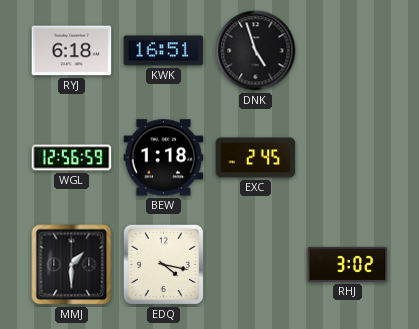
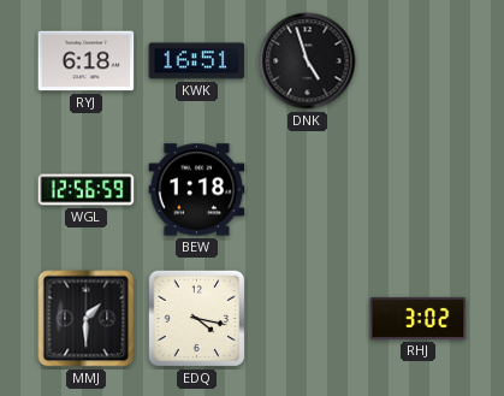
EXC: 2:45 -> none
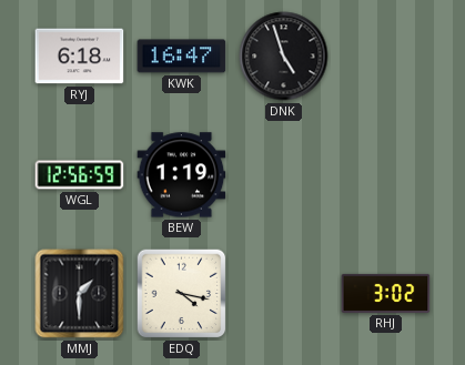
KWK: 16:51 -> 16:47
BEW: 1:18 -> 1:19
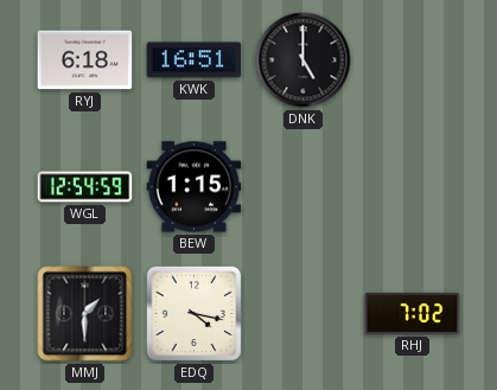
KWK: 16:47 -> 16:51
DNK: 4:57 -> 5:00
WGL: 12:56 -> 12:54
BEW: 1:19 -> 1:15
RHJ: 3:02 -> 7:02
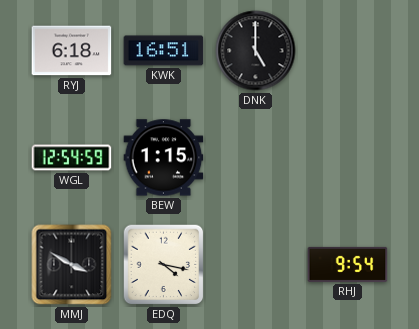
MMJ: 1:30 -> 3:50
RHJ: 7:02 -> 9:54
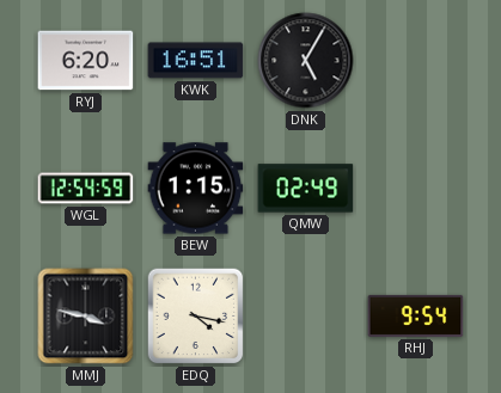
RYJ: 6:18 -> 6:20
DNK: 5:00 -> 5:05
QMW: none -> 02:49
MMJ: 3:50 -> 3:47
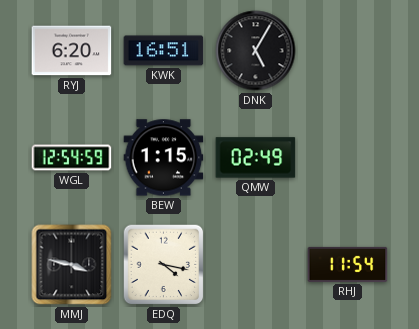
RHJ: 9:54 -> 11:54
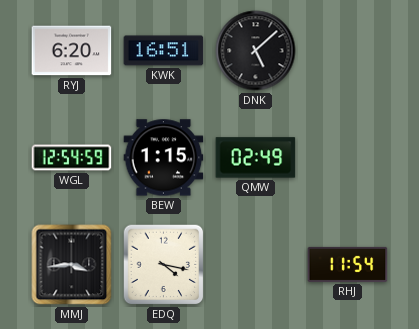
DNK: 5:05 -> 5:08
MMJ: 3:47 -> 3:44
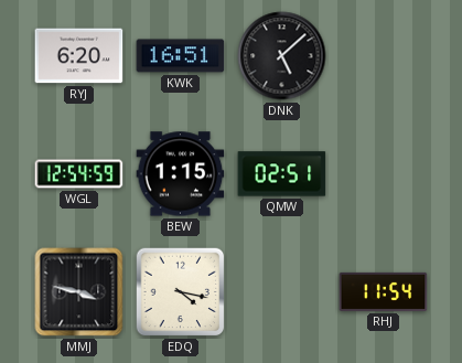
QMW: 02:49 -> 02:51
MMJ: 3:44 -> 3:47
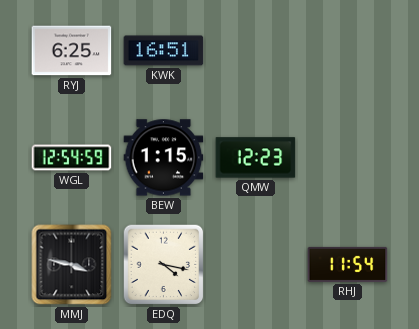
RYJ: 6:20 -> 6:25
DNK: 5:08 -> none
QMW: 02:51 -> 12:23
